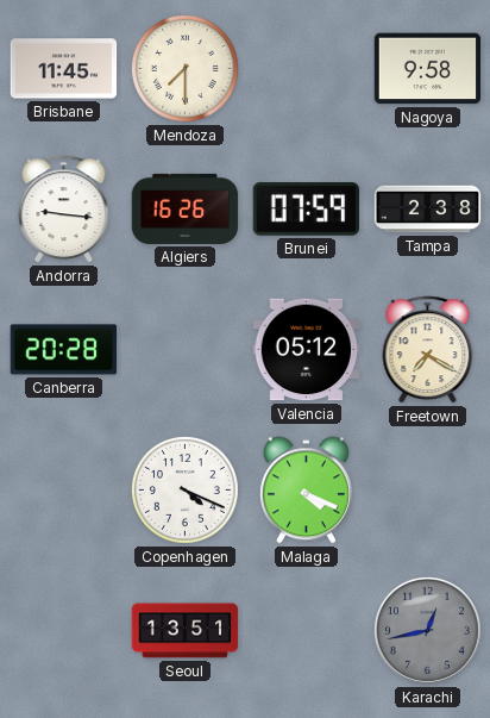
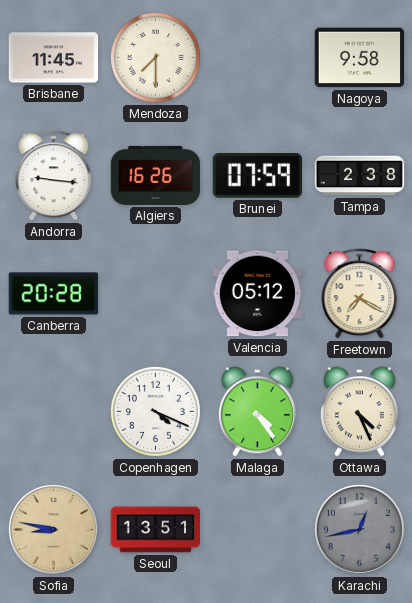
Malaga: 4:19 -> 4:24
Ottawa: none -> 4:26
Sofia: none -> 8:47
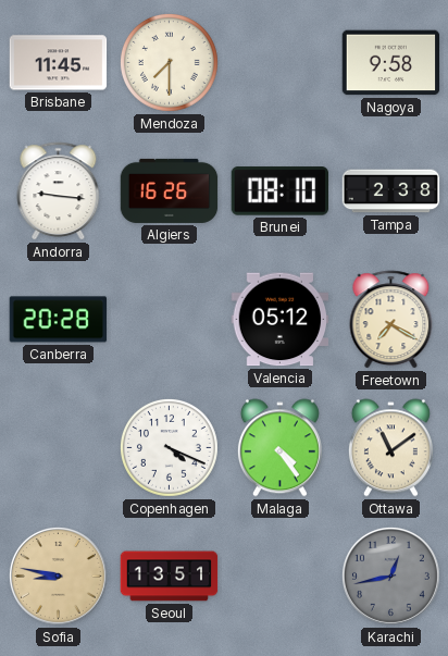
Brunei: 07:59 -> 08:10
Ottawa: 4:26 -> 11:09
